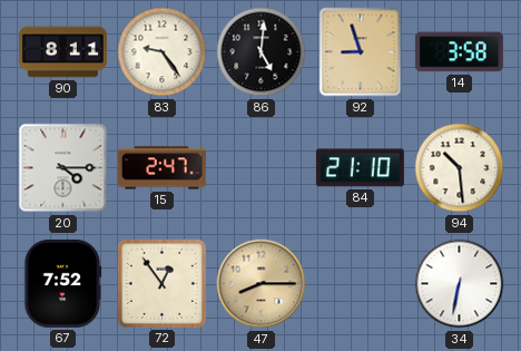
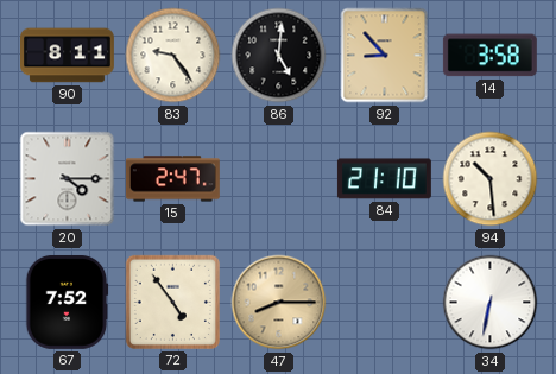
92: 8:57 -> 8:53
72: 12:54 -> 4:54
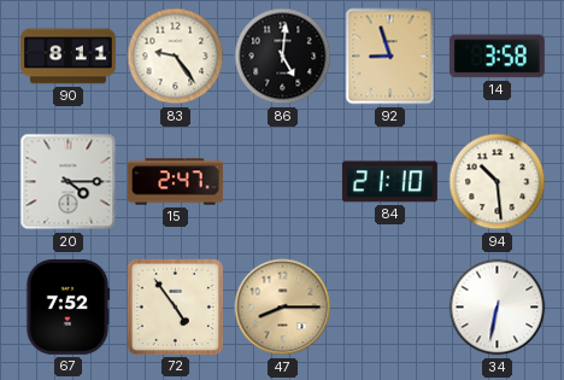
92: 8:53 -> 8:57
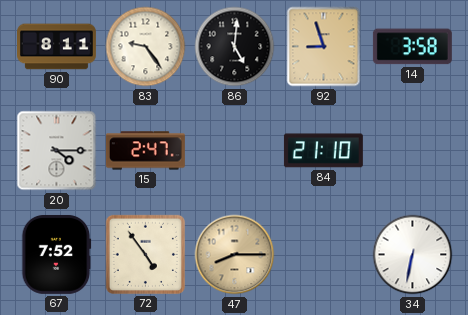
94: 10:29 -> none
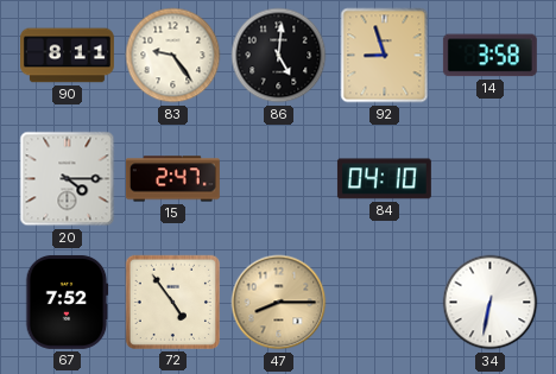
84: 21:10 -> 04:10
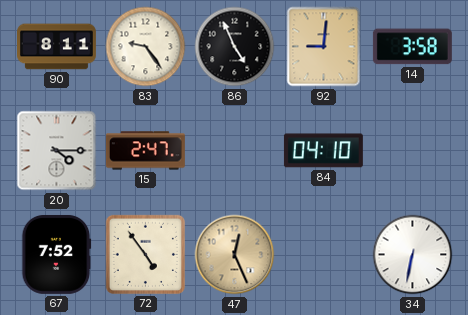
86: 5:01 -> 4:56
92: 8:57 -> 9:01
47: 8:15 -> 12:26
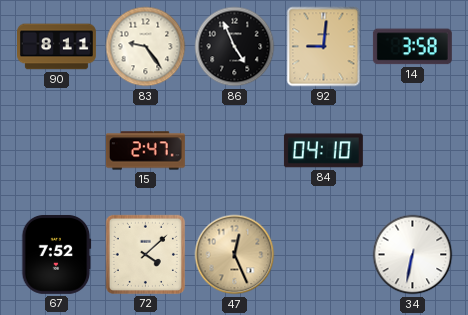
20: 4:15 -> none
72: 4:54 -> 4:08
